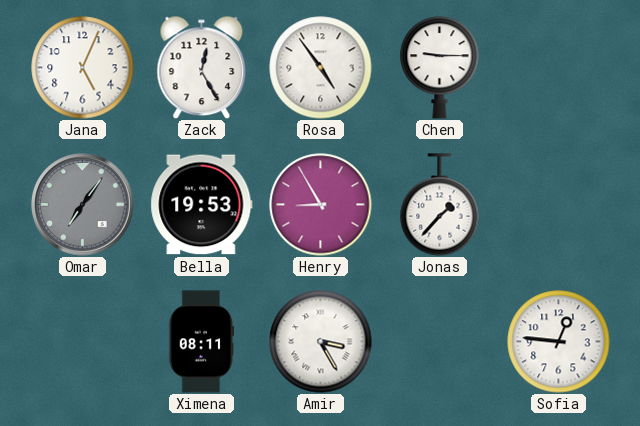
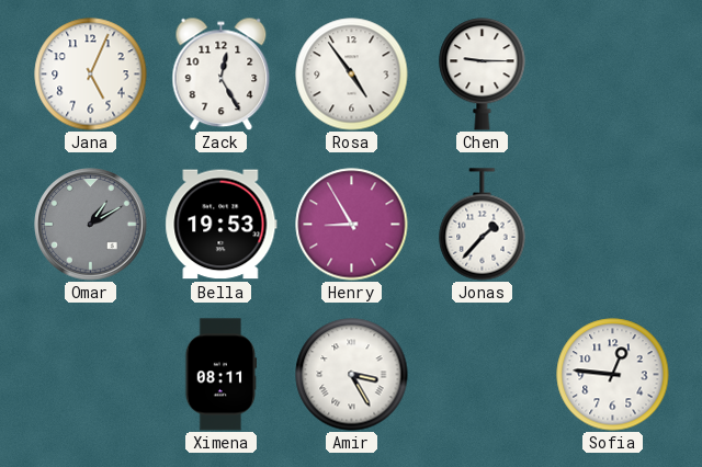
Omar: 7:06 -> 1:10
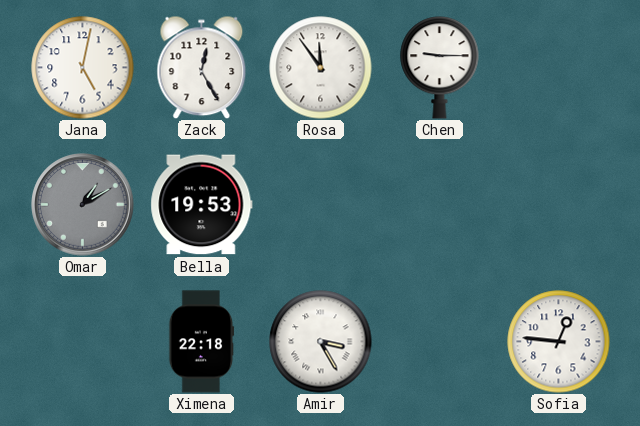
Jana: 5:04 -> 5:02
Rosa: 4:54 -> 11:54
Henry: 8:55 -> none
Jonas: 1:37 -> none
Ximena: 08:11 -> 22:18
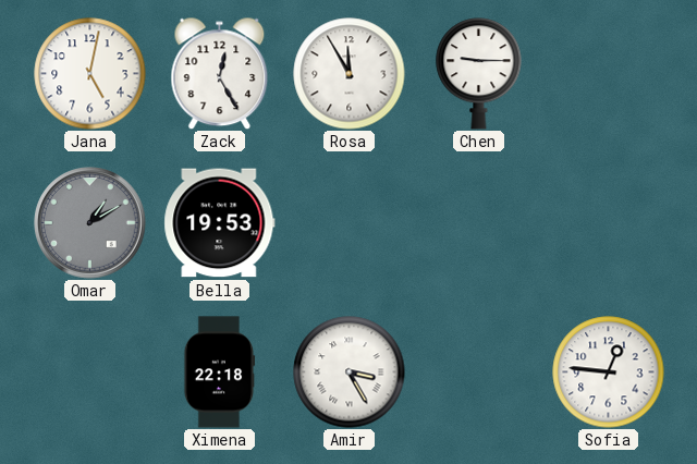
Rosa: 11:54 -> 11:55
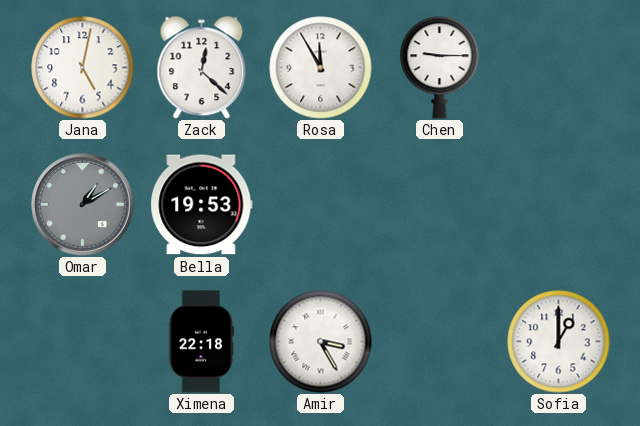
Zack: 12:25 -> 12:22
Sofia: 12:46 -> 1:00
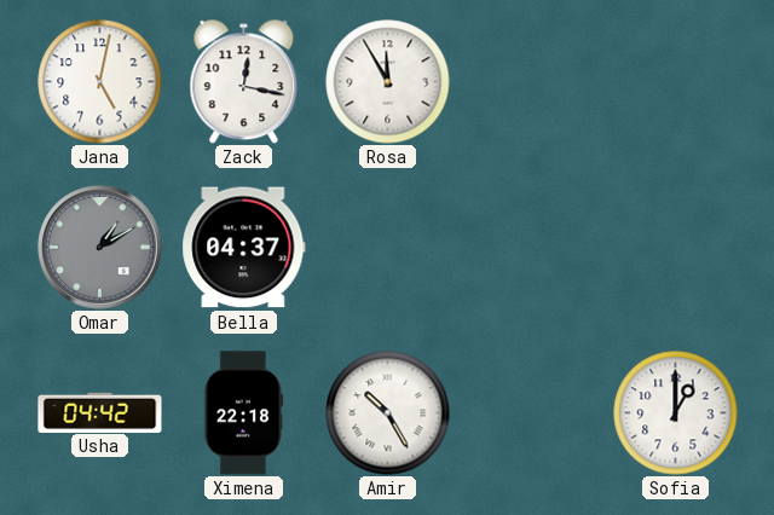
Zack: 12:22 -> 12:17
Chen: 9:15 -> none
Bella: 19:53 -> 04:37
Usha: none -> 04:42
Amir: 3:25 -> 10:25
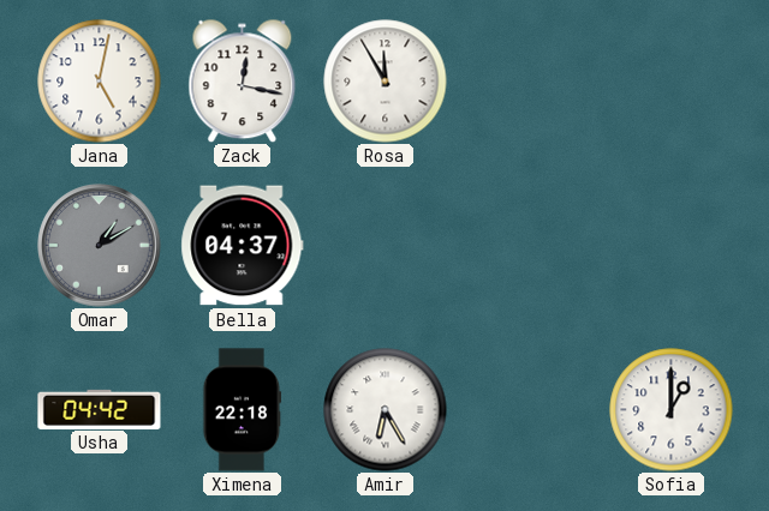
Amir: 10:25 -> 6:25
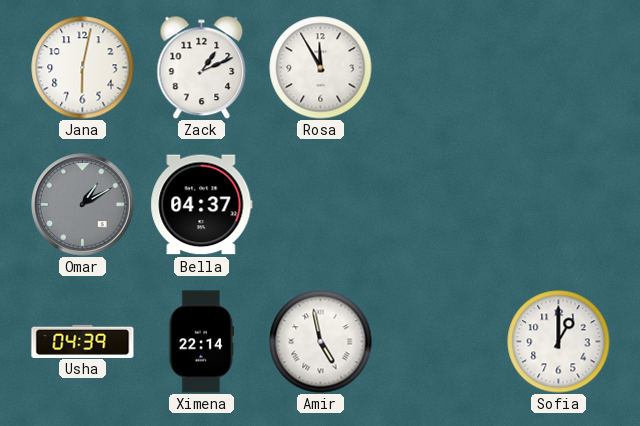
Jana: 5:02 -> 6:02
Zack: 12:17 -> 1:11
Usha: 04:42 -> 04:39
Ximena: 22:18 -> 22:14
Amir: 6:25 -> 4:58
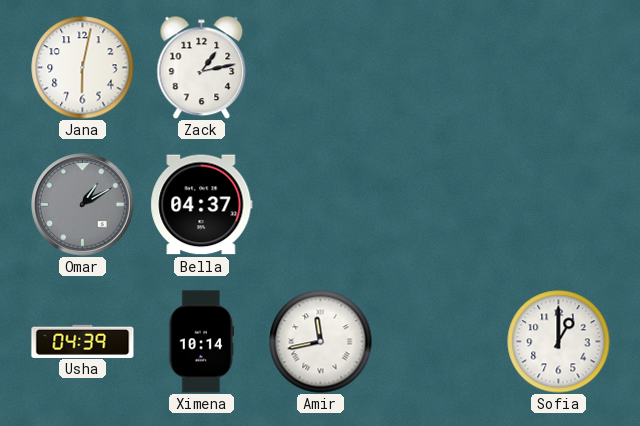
Zack: 1:11 -> 1:13
Rosa: 11:55 -> none
Ximena: 22:14 -> 10:14
Amir: 4:58 -> 11:43
